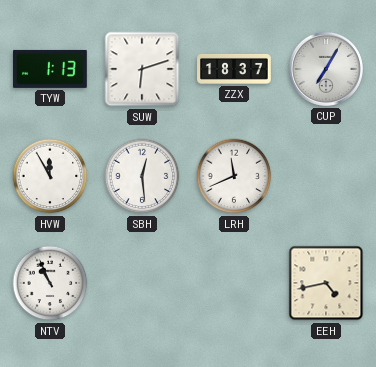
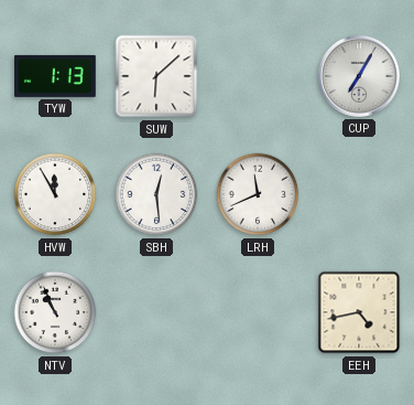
SUW: 6:12 -> 6:08
ZZX: 18:37 -> none
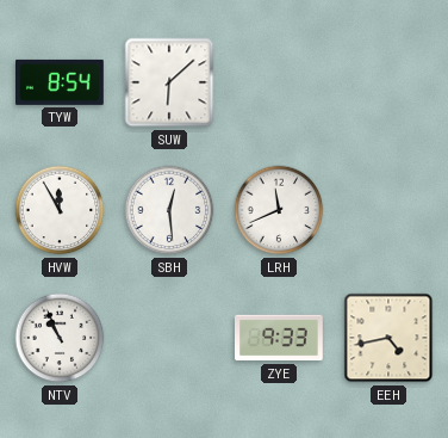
TYW: 1:13 -> 8:54
CUP: 7:05 -> none
ZYE: none -> 9:33
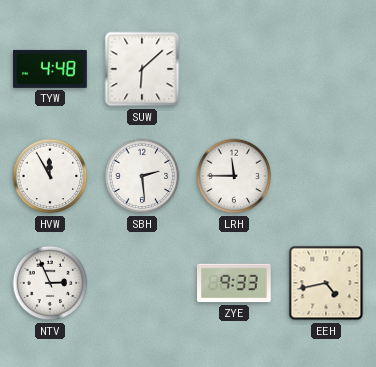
TYW: 8:54 -> 4:48
SBH: 12:29 -> 2:29
LRH: 11:41 -> 11:45
NTV: 10:56 -> 2:56
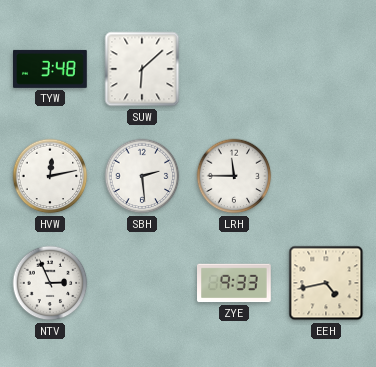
TYW: 4:48 -> 3:48
HVW: 11:55 -> 12:13
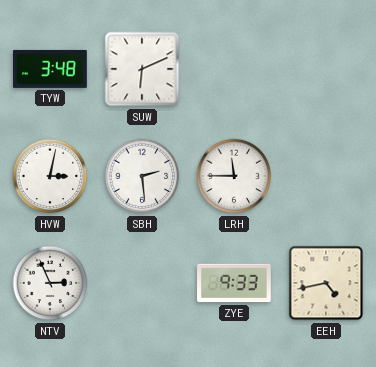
SUW: 6:08 -> 6:11
HVW: 12:13 -> 3:02
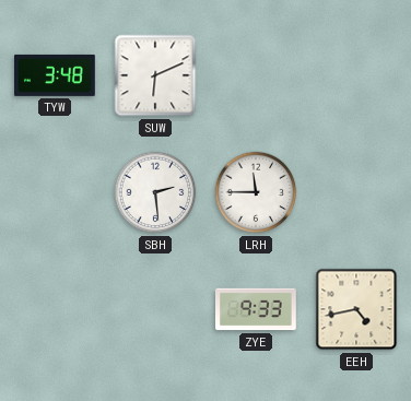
HVW: 3:02 -> none
NTV: 2:56 -> none
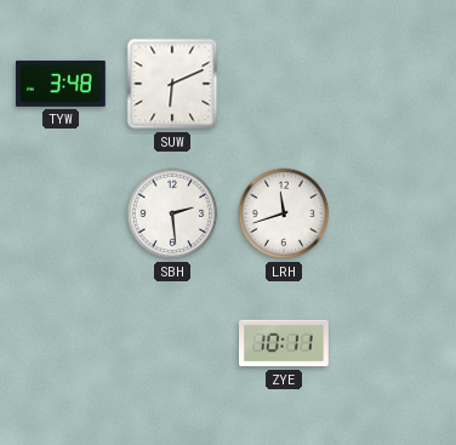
LRH: 11:45 -> 11:42
ZYE: 9:33 -> 10:11
EEH: 4:43 -> none
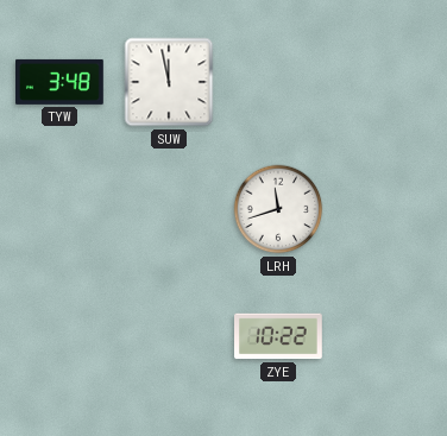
SUW: 6:11 -> 11:58
SBH: 2:29 -> none
ZYE: 10:11 -> 10:22
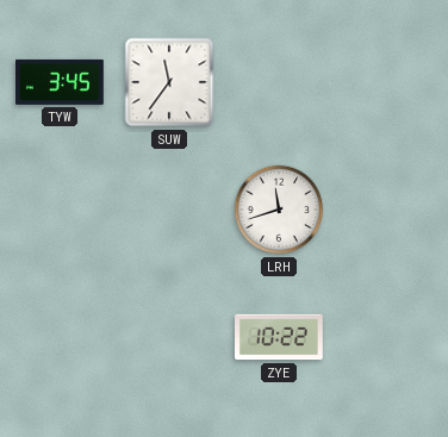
TYW: 3:48 -> 3:45
SUW: 11:58 -> 11:36
